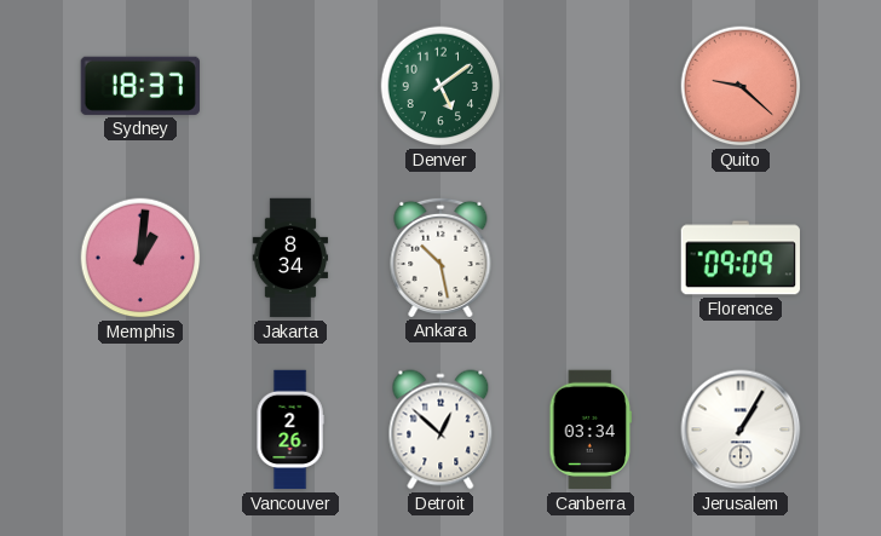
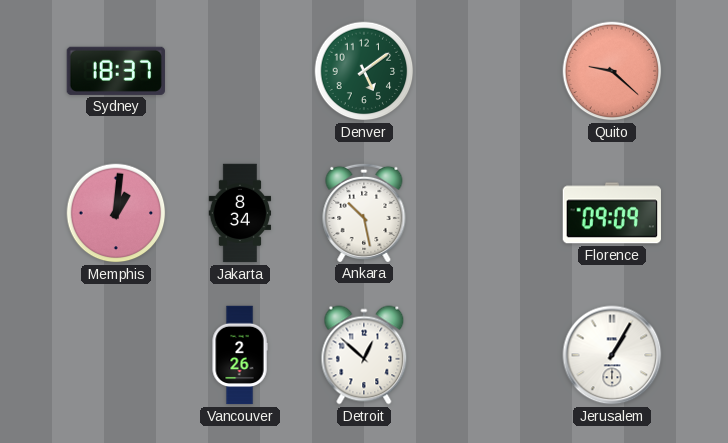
Canberra: 03:34 -> none
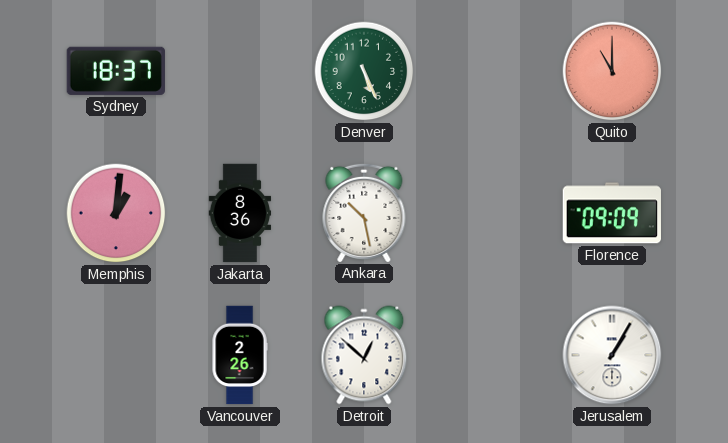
Denver: 5:09 -> 5:26
Quito: 9:22 -> 11:00
Jakarta: 8:34 -> 8:36
